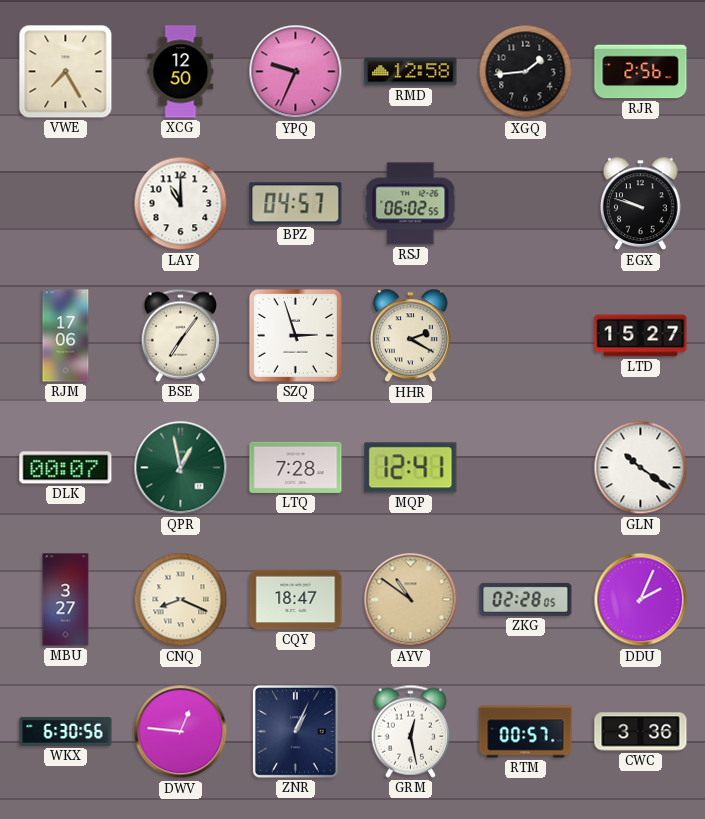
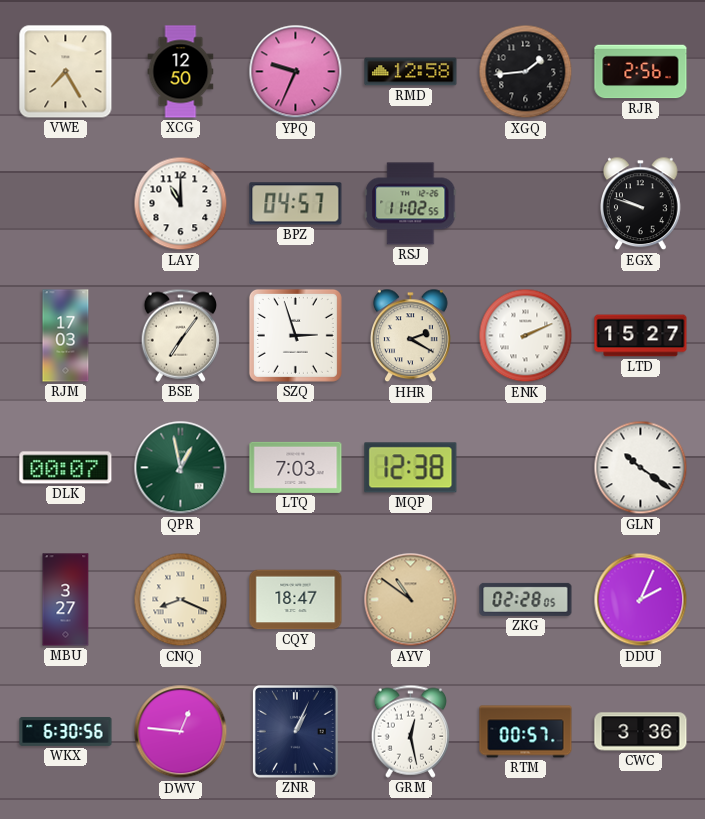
RSJ: 06:02 -> 11:02
RJM: 17:06 -> 17:03
ENK: none -> 2:11
LTQ: 7:28 -> 7:03
MQP: 12:41 -> 12:38
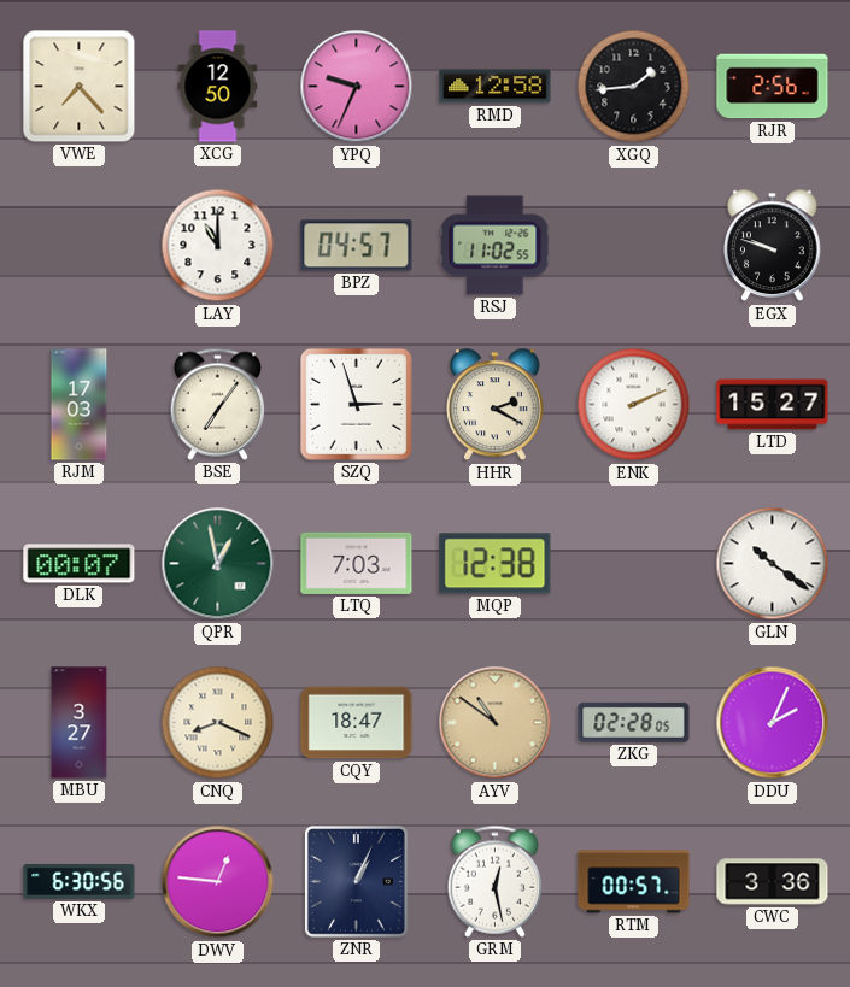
VWE: 7:25 -> 7:23
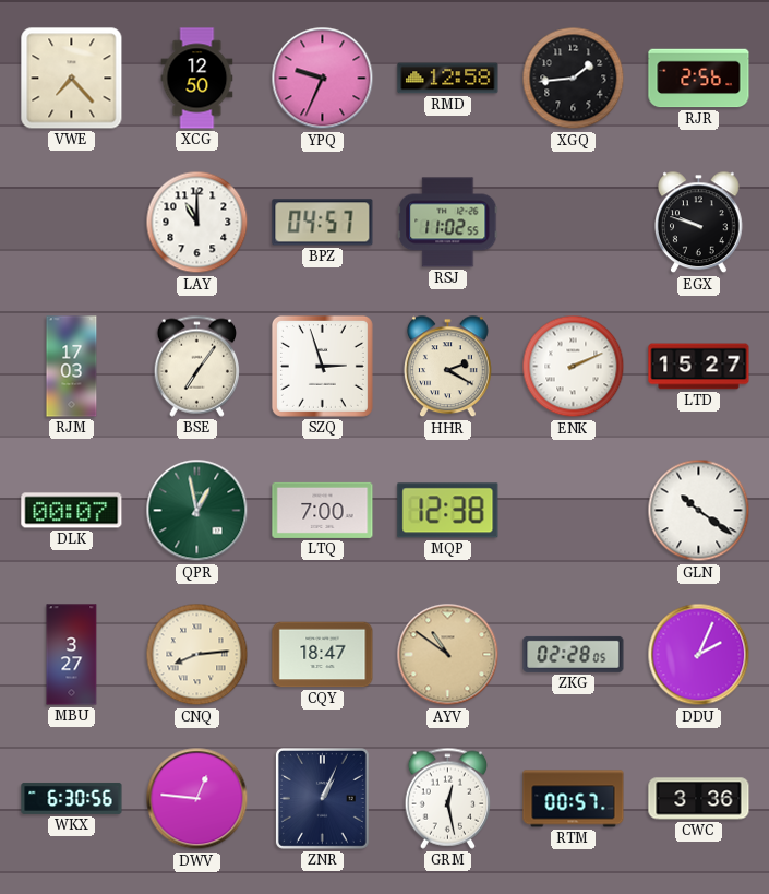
LTQ: 7:03 -> 7:00
CNQ: 8:19 -> 8:14
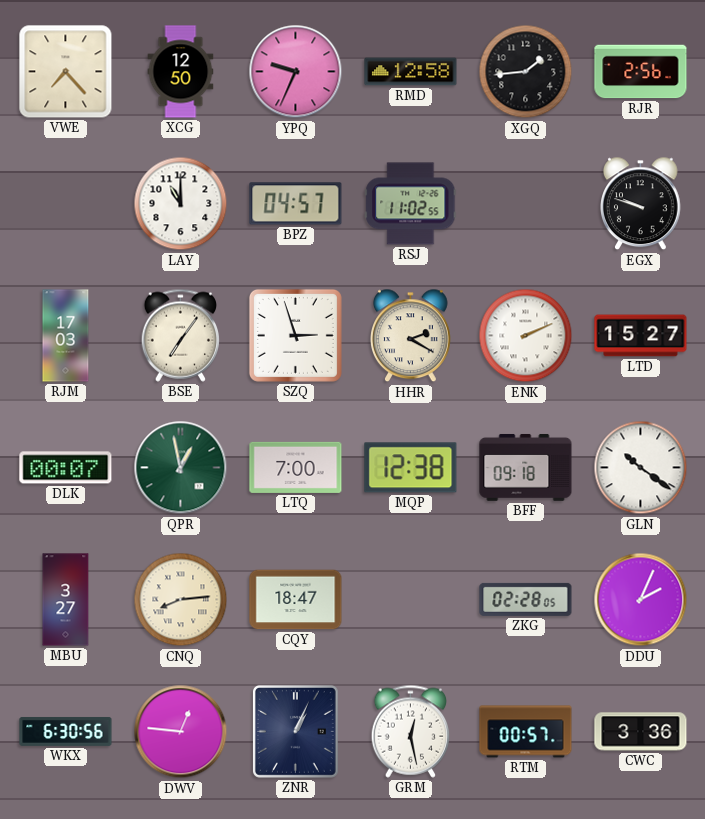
BFF: none -> 09:18
AYV: 10:51 -> none
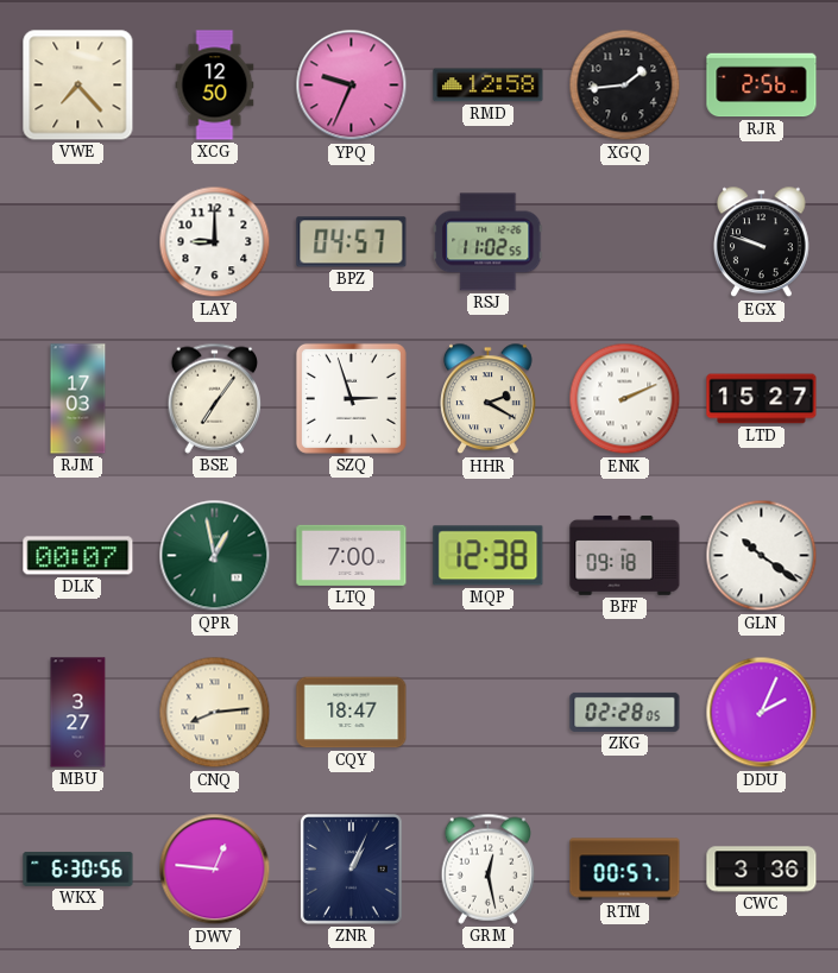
LAY: 11:00 -> 9:00
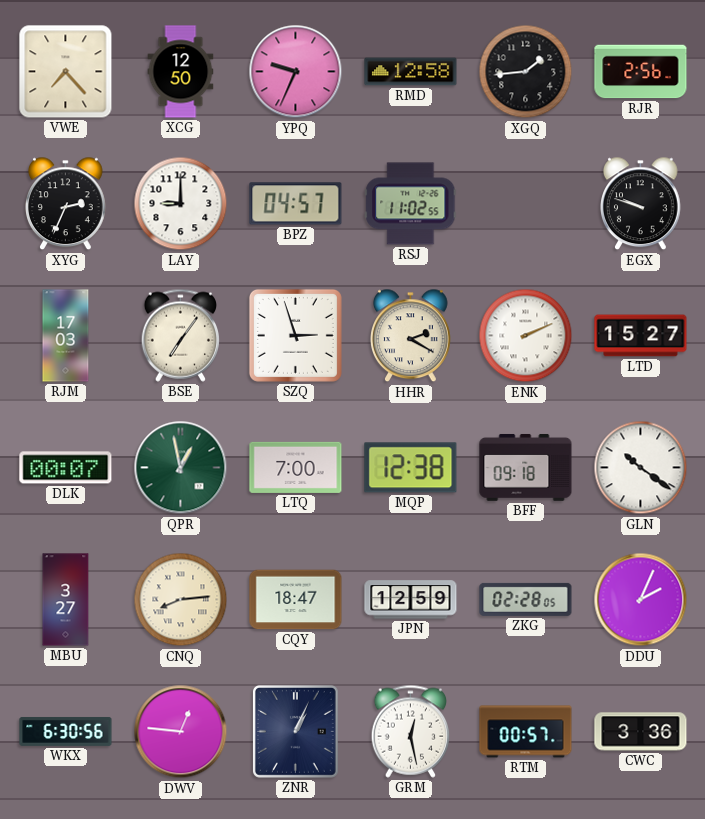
XYG: none -> 2:34
JPN: none -> 12:59
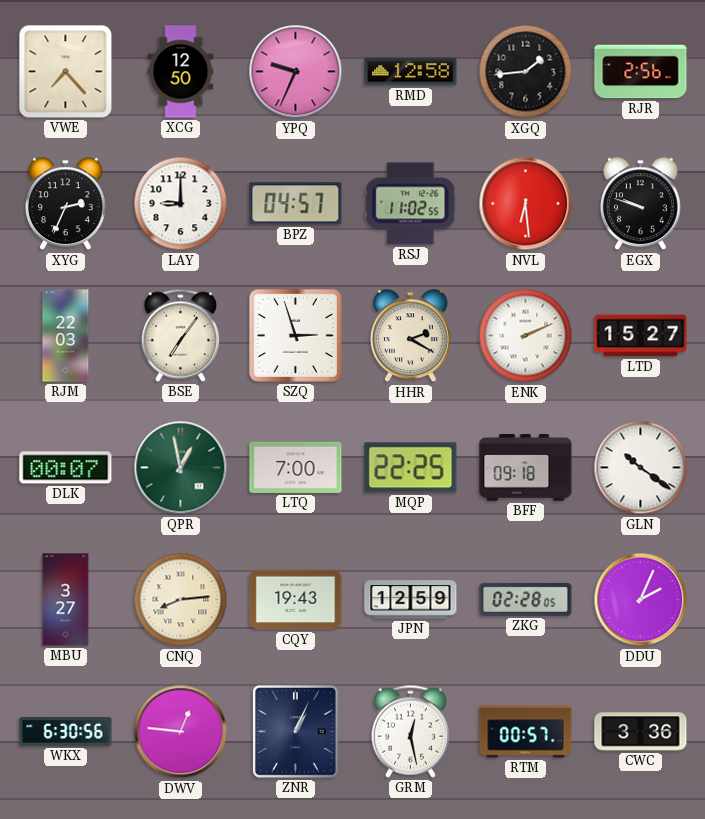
NVL: none -> 6:29
RJM: 17:03 -> 22:03
MQP: 12:38 -> 22:25
CQY: 18:47 -> 19:43
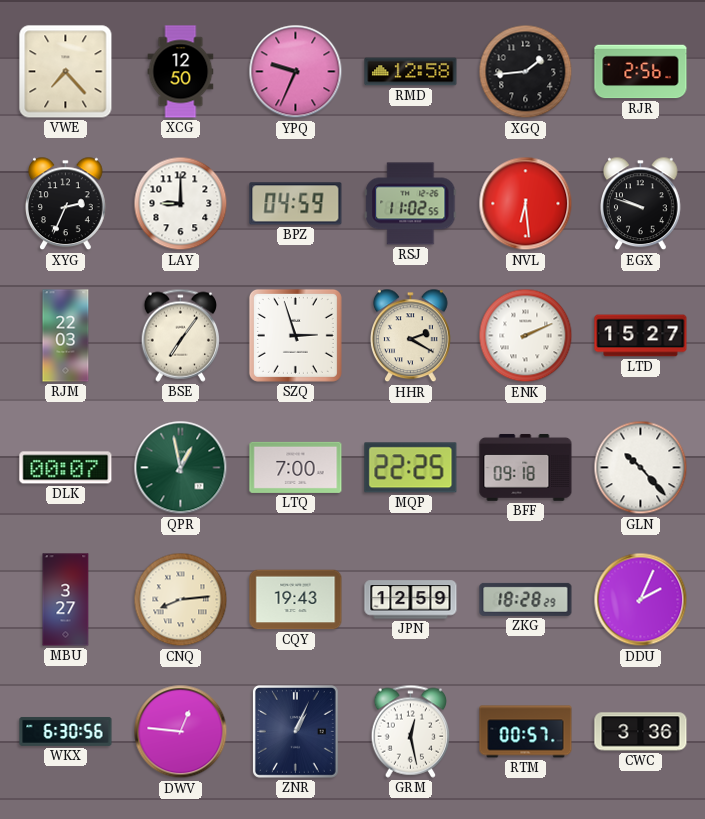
BPZ: 04:57 -> 04:59
GLN: 10:21 -> 10:23
ZKG: 02:28 -> 18:28
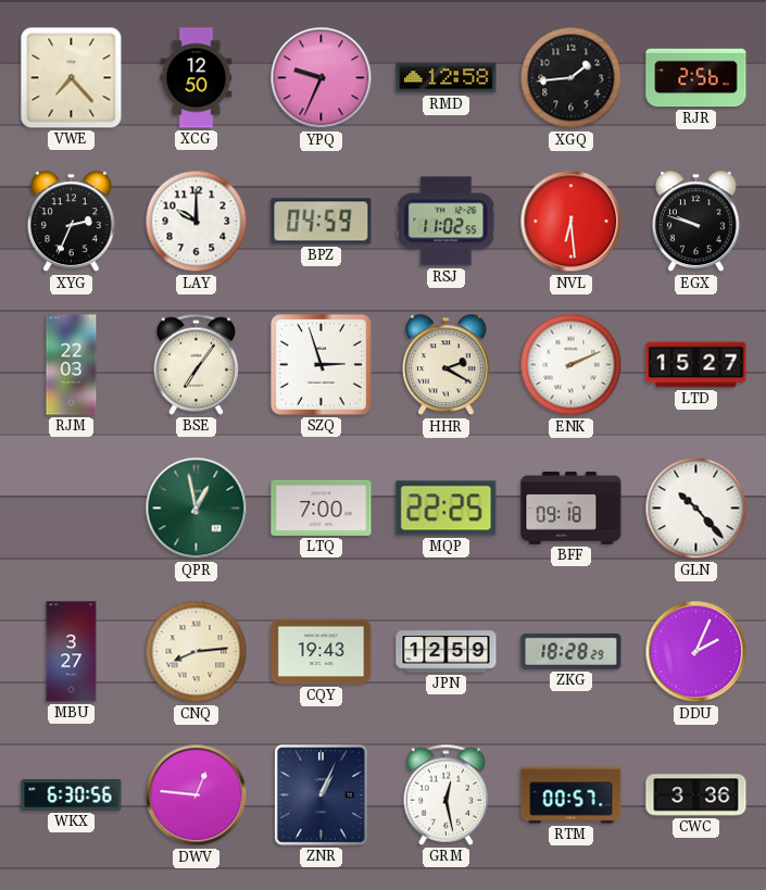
LAY: 9:00 -> 10:00
DLK: 00:07 -> none
